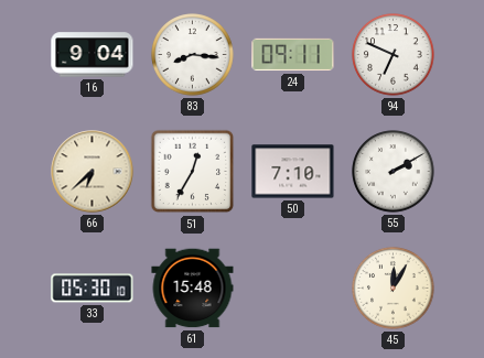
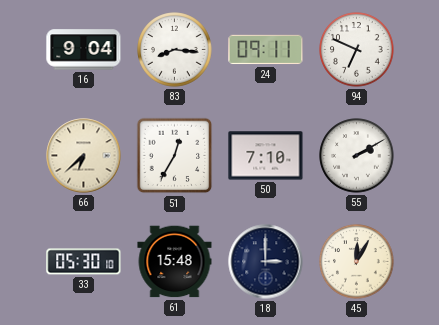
18: none -> 3:00
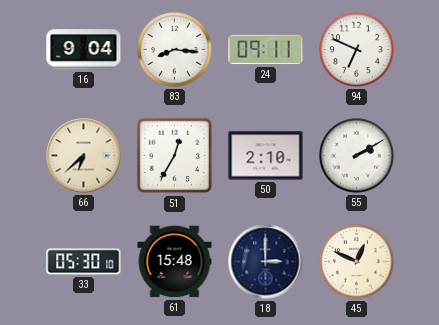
50: 7:10 -> 2:10
45: 12:05 -> 12:49
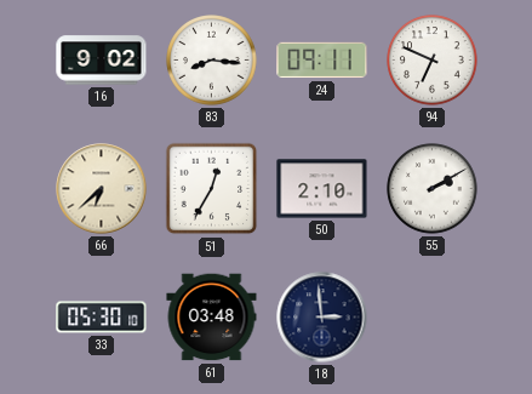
16: 9:04 -> 9:02
61: 15:48 -> 03:48
18: 3:00 -> 2:59
45: 12:49 -> none
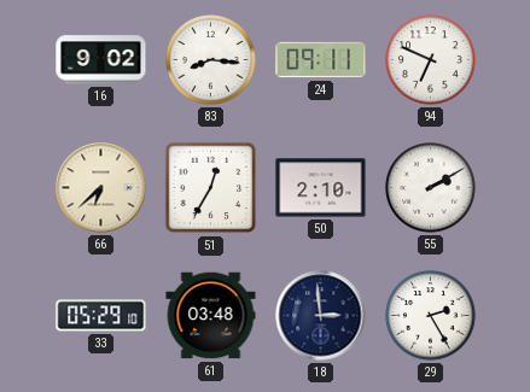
33: 05:30 -> 05:29
29: none -> 2:25
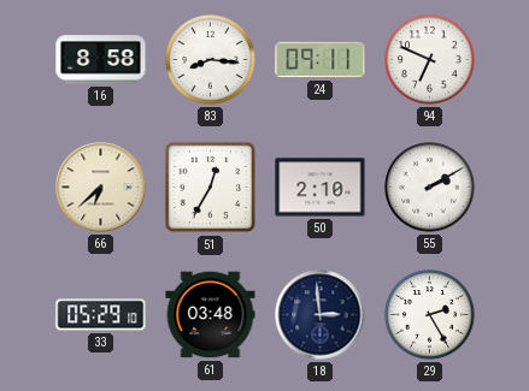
16: 9:02 -> 8:58
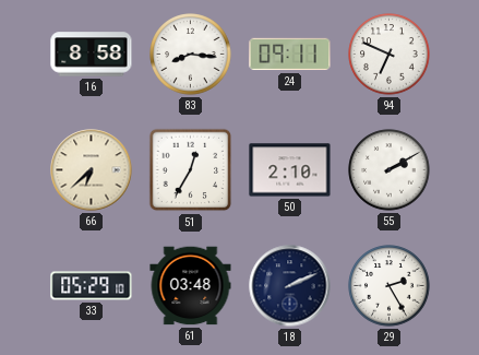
18: 2:59 -> 2:11
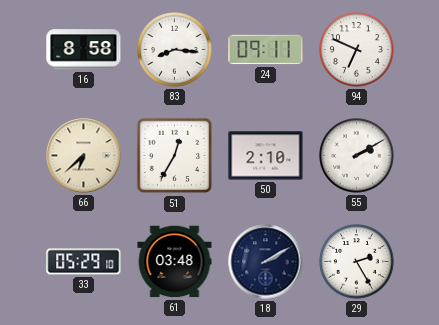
18: 2:11 -> 2:10
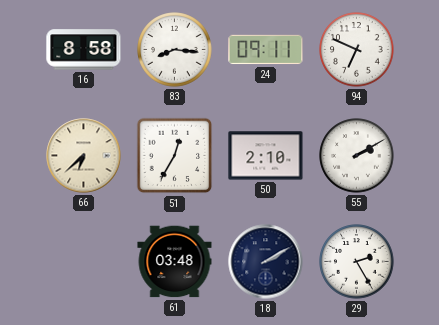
33: 05:29 -> none
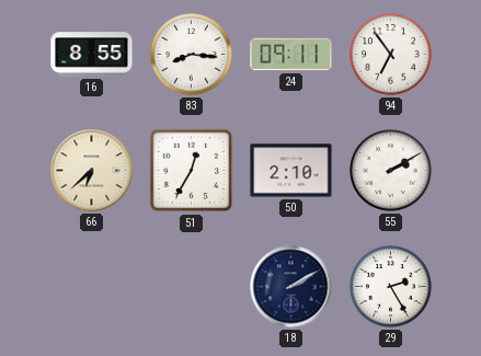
16: 8:58 -> 8:55
94: 6:49 -> 6:54
61: 03:48 -> none
